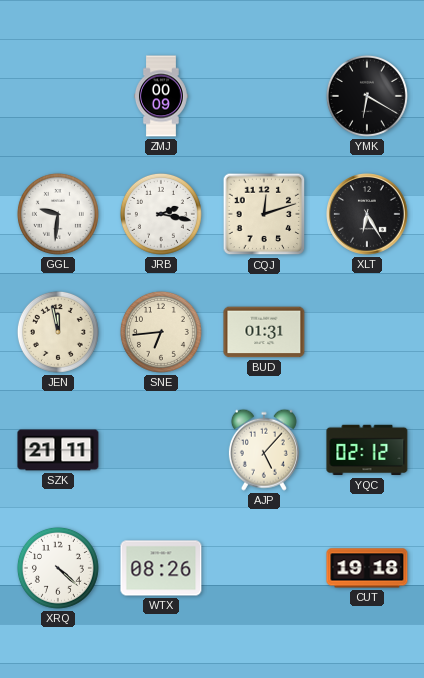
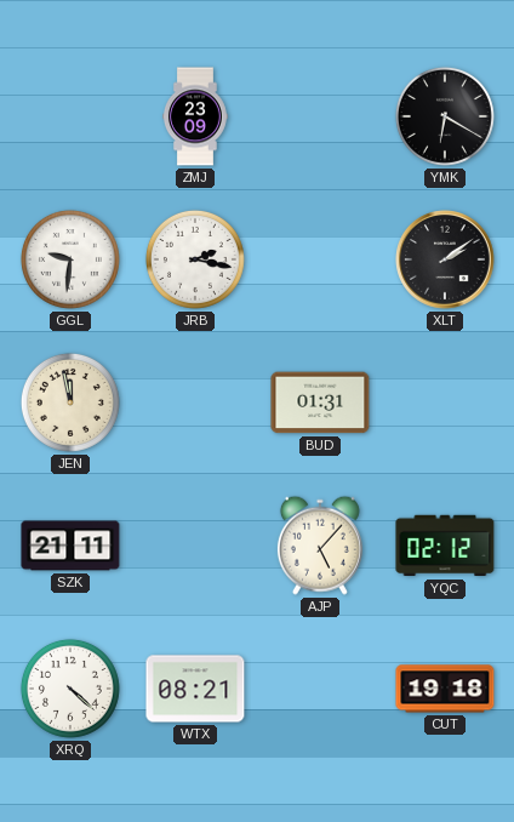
ZMJ: 00:09 -> 23:09
CQJ: 12:12 -> none
XLT: 6:25 -> 2:09
SNE: 6:44 -> none
WTX: 08:26 -> 08:21
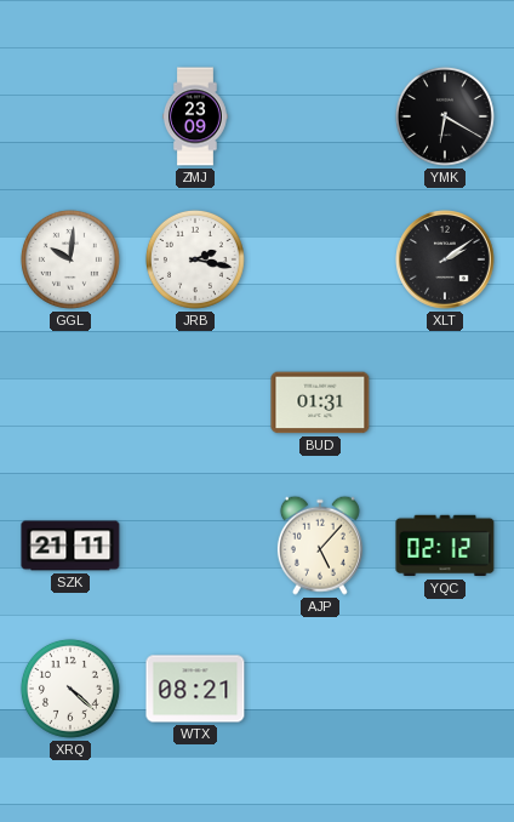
GGL: 9:31 -> 10:01
JEN: 11:58 -> none
CUT: 19:18 -> none
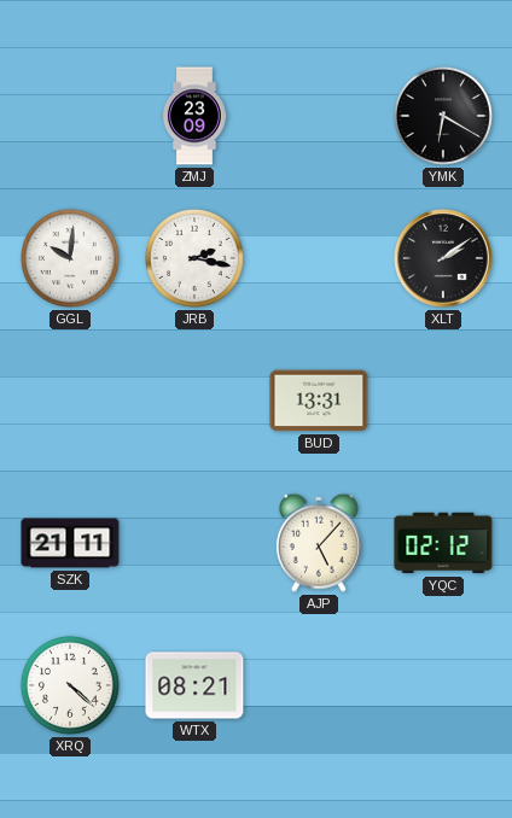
BUD: 01:31 -> 13:31
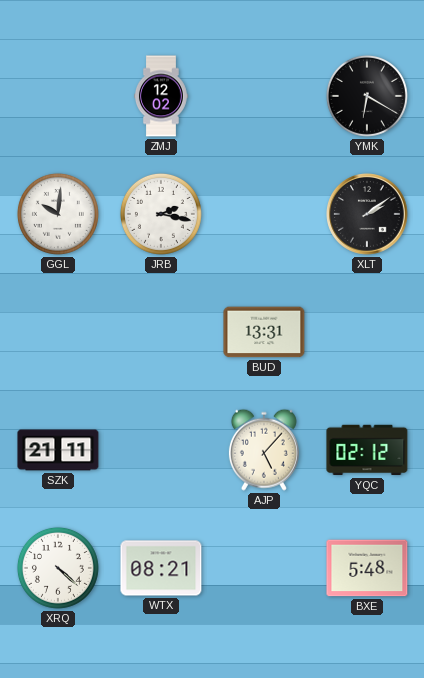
ZMJ: 23:09 -> 12:02
BXE: none -> 5:48
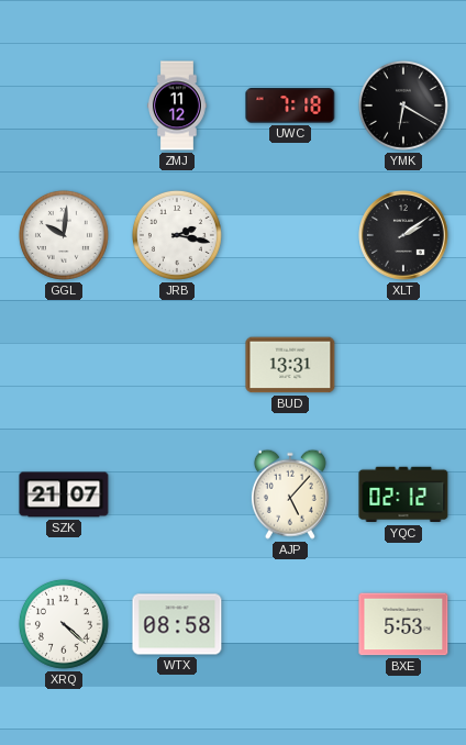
ZMJ: 12:02 -> 11:12
UWC: none -> 7:18
SZK: 21:11 -> 21:07
WTX: 08:21 -> 08:58
BXE: 5:48 -> 5:53
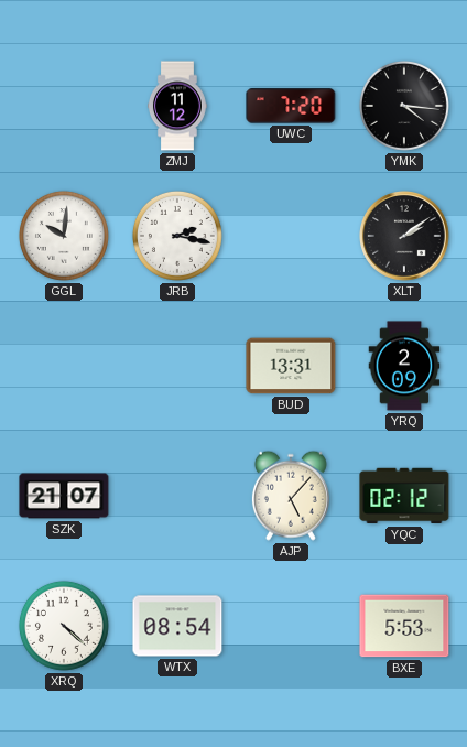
UWC: 7:18 -> 7:20
YMK: 6:20 -> 4:16
YRQ: none -> 2:09
WTX: 08:58 -> 08:54
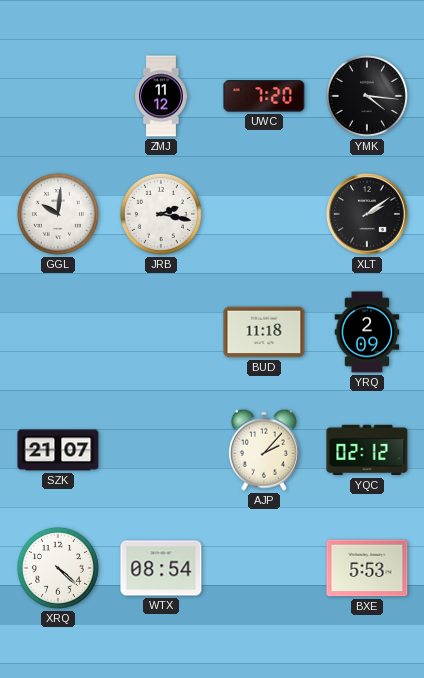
BUD: 13:31 -> 11:18
AJP: 5:07 -> 2:07
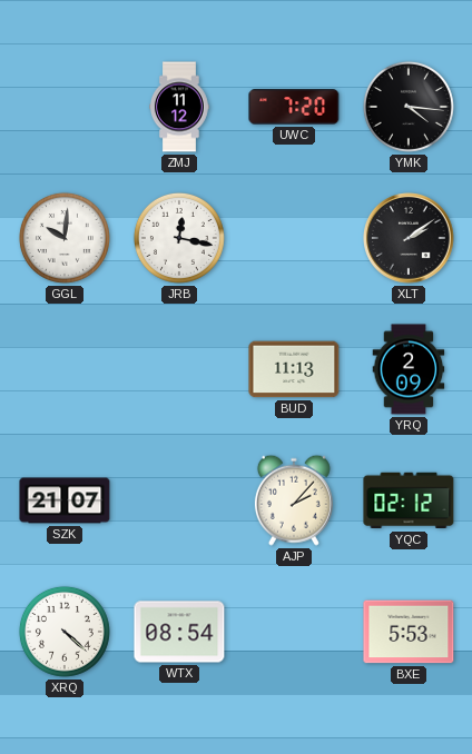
JRB: 2:17 -> 12:17
BUD: 11:18 -> 11:13
